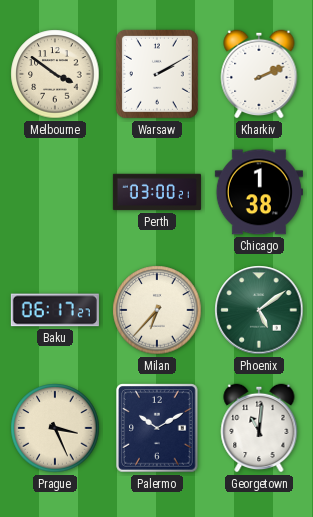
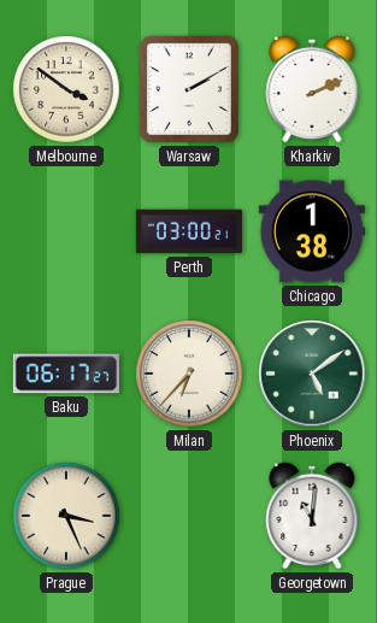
Palermo: 10:10 -> none
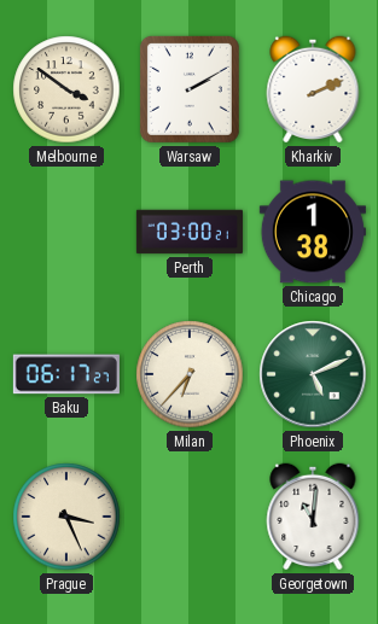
Phoenix: 5:09 -> 5:11
